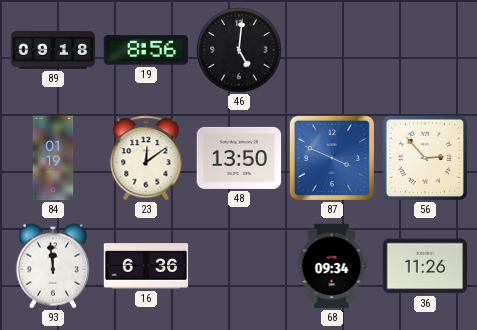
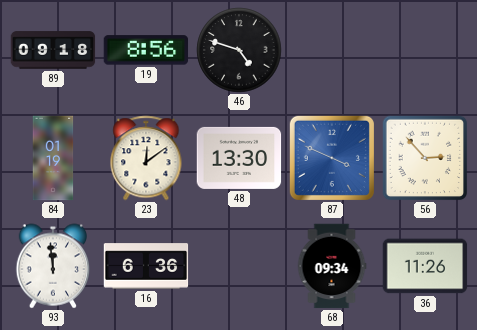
46: 5:01 -> 4:48
48: 13:50 -> 13:30
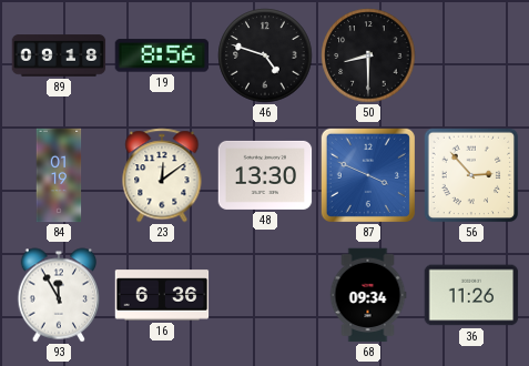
50: none -> 8:30
93: 11:59 -> 11:55
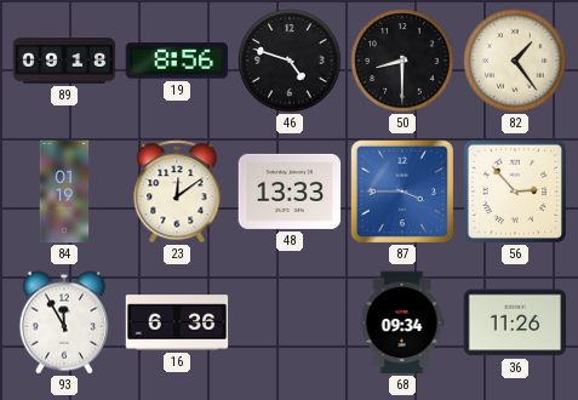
82: none -> 1:24
48: 13:30 -> 13:33
87: 3:49 -> 3:45
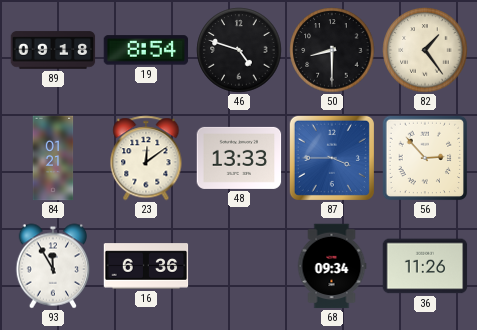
19: 8:56 -> 8:54
84: 01:19 -> 01:21
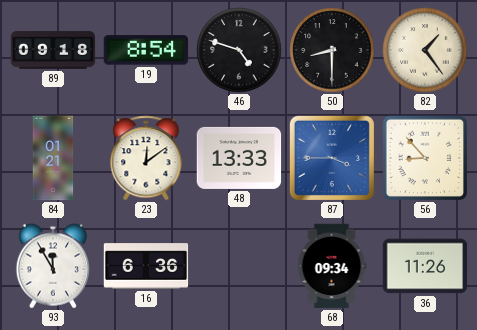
56: 2:53 -> 8:53
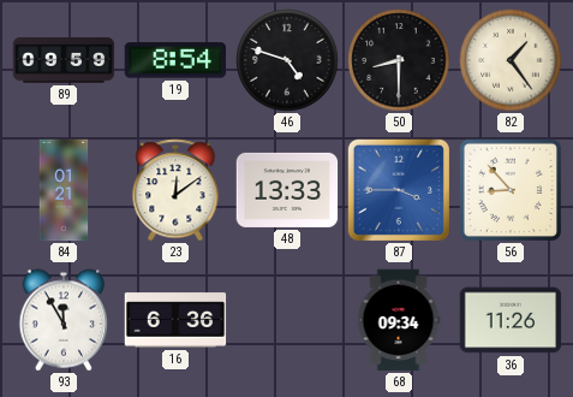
89: 09:18 -> 09:59
